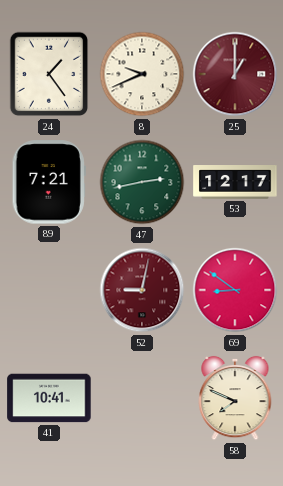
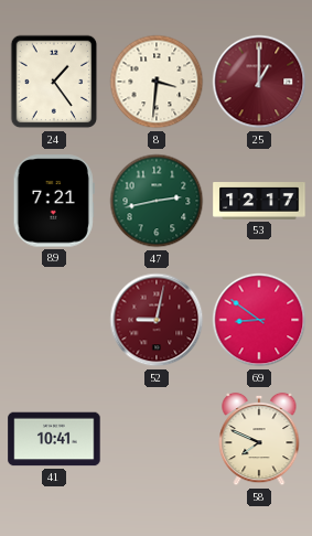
8: 9:41 -> 3:31
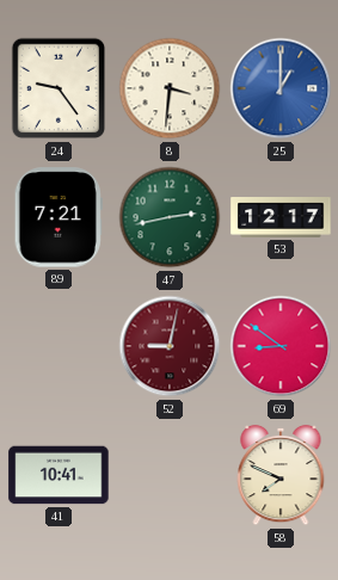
24: 1:24 -> 9:24
25 dial: burgundy -> blue
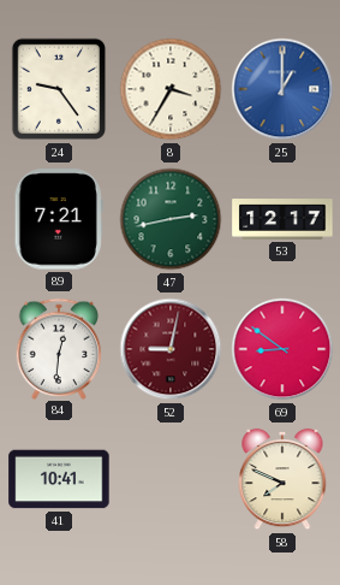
8: 3:31 -> 3:35
84: none -> 12:31
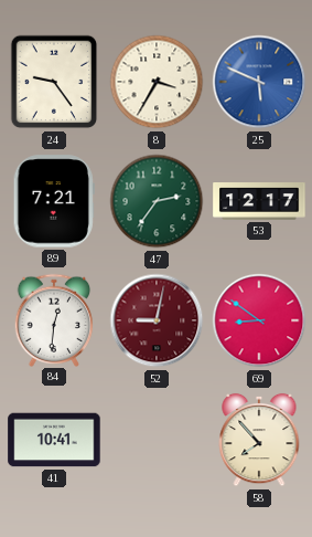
25: 1:00 -> 5:49
47: 2:43 -> 2:36
58: 7:49 -> 7:53
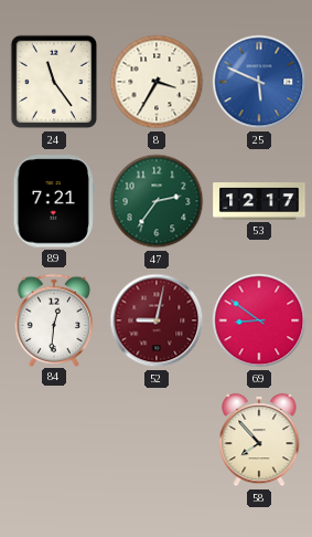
24: 9:24 -> 11:24
41: 10:41 -> none
